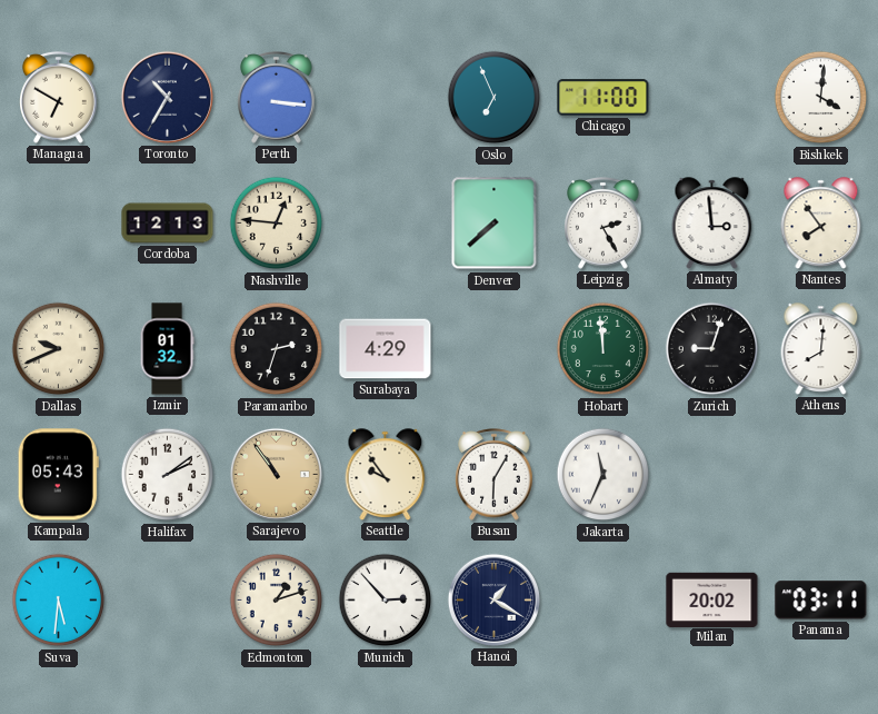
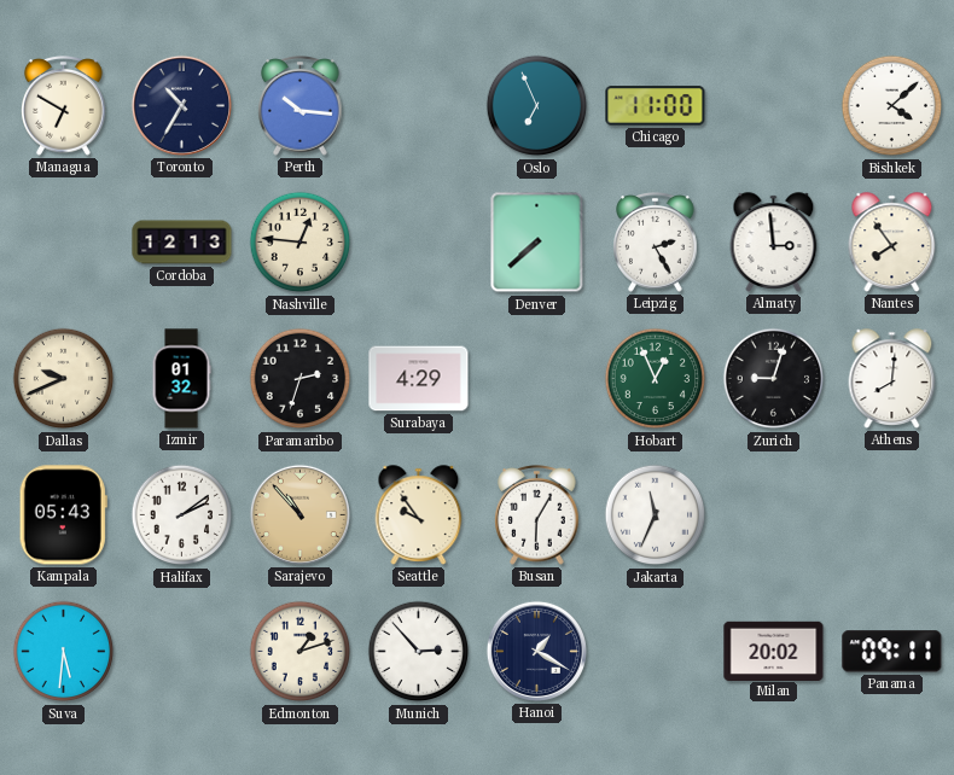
Perth: 3:16 -> 10:16
Bishkek: 4:01 -> 4:08
Hobart: 11:59 -> 12:56
Sarajevo: 10:54 -> 10:53
Panama: 03:11 -> 09:11
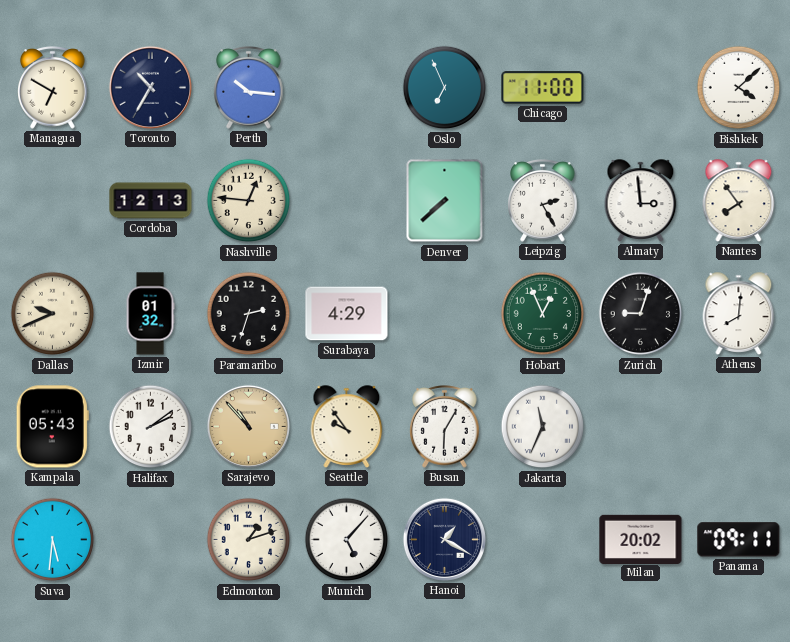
Munich: 2:53 -> 5:07
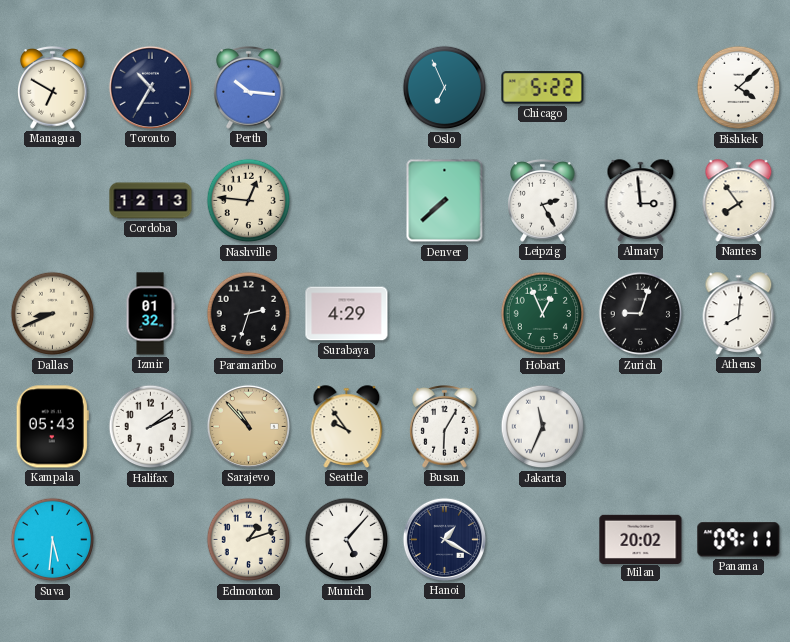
Chicago: 11:00 -> 5:22
Dallas: 9:41 -> 8:41
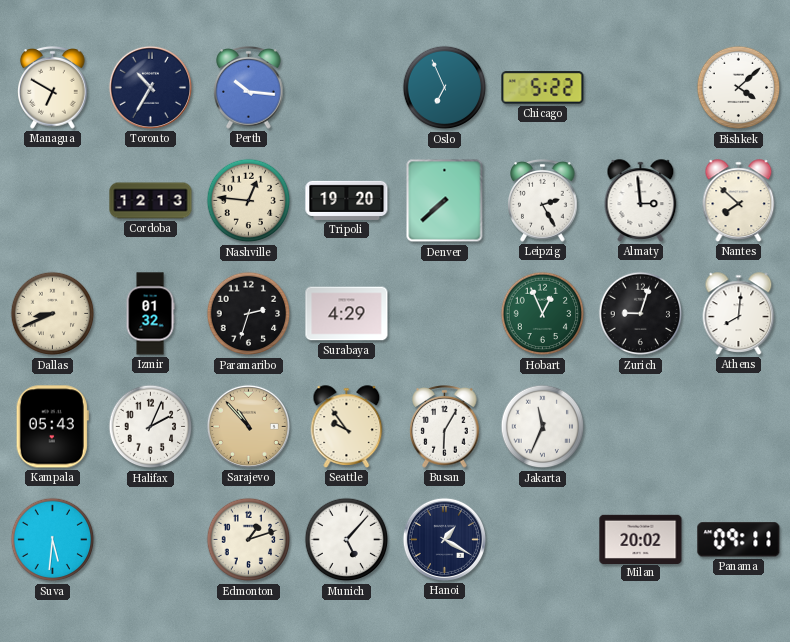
Tripoli: none -> 19:20
Nantes: 7:54 -> 7:52
Halifax: 2:09 -> 2:04
